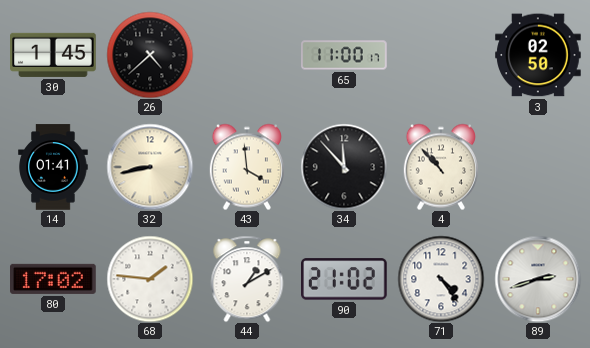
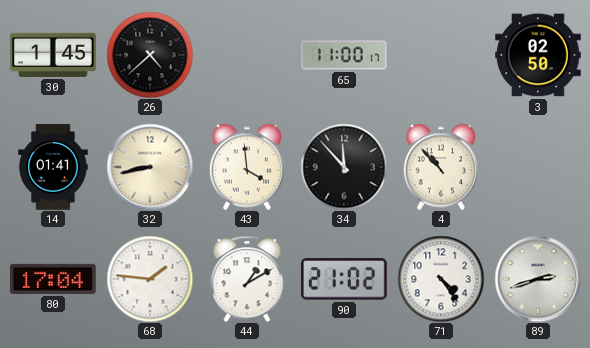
80: 17:02 -> 17:04
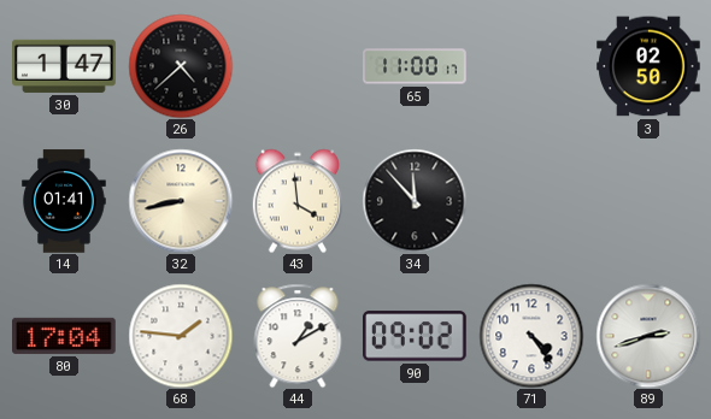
30: 1:45 -> 1:47
4: 10:53 -> none
90: 21:02 -> 09:02
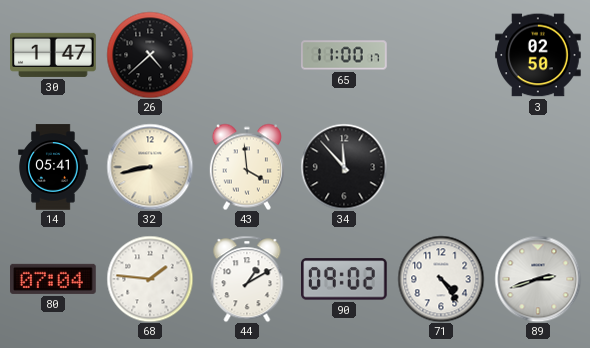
14: 01:41 -> 05:41
80: 17:04 -> 07:04
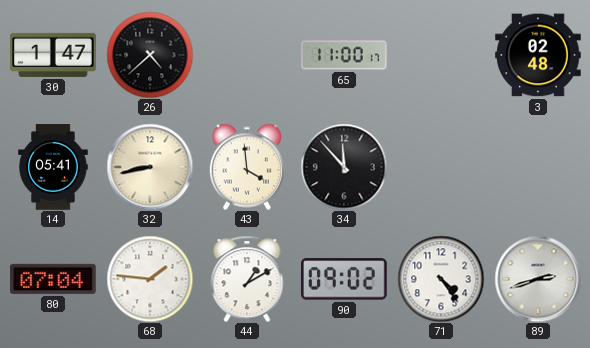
3: 02:50 -> 02:48
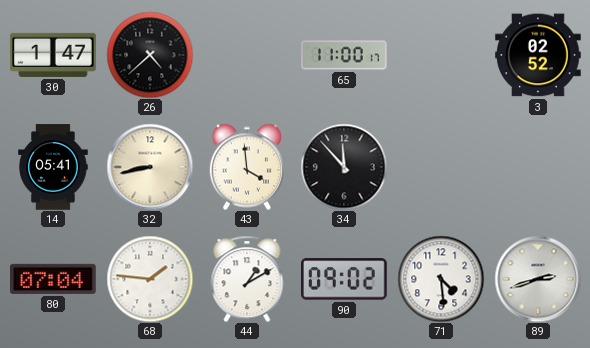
3: 02:48 -> 02:52
71: 4:24 -> 4:29
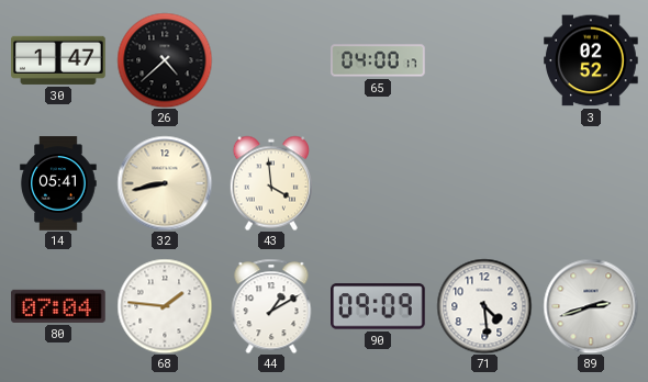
65: 11:00 -> 04:00
34: 11:53 -> none
90: 09:02 -> 09:09
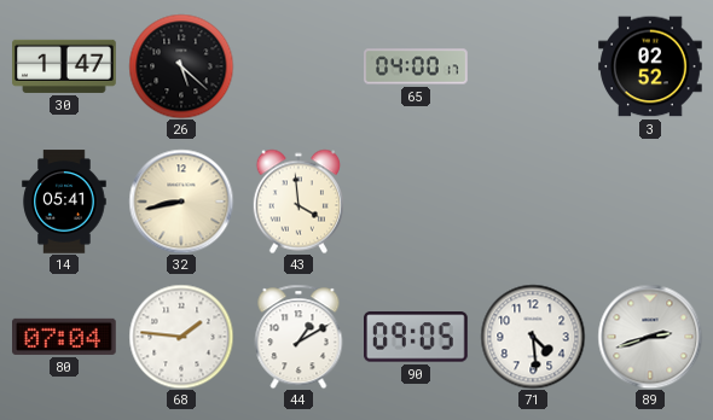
26: 4:38 -> 5:22
90: 09:09 -> 09:05
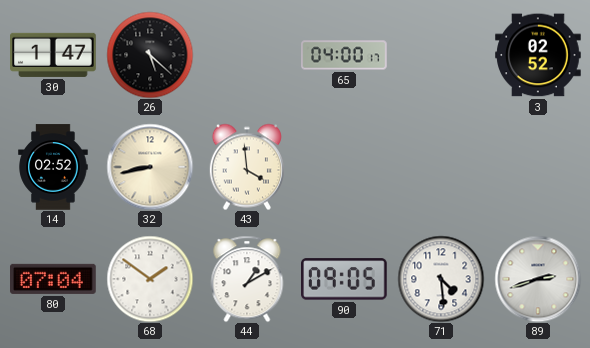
14: 05:41 -> 02:52
68: 1:46 -> 1:51
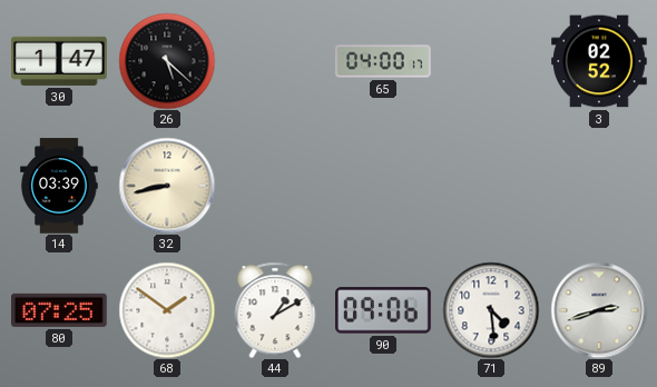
14: 02:52 -> 03:39
43: 3:59 -> none
80: 07:04 -> 07:25
90: 09:05 -> 09:06
